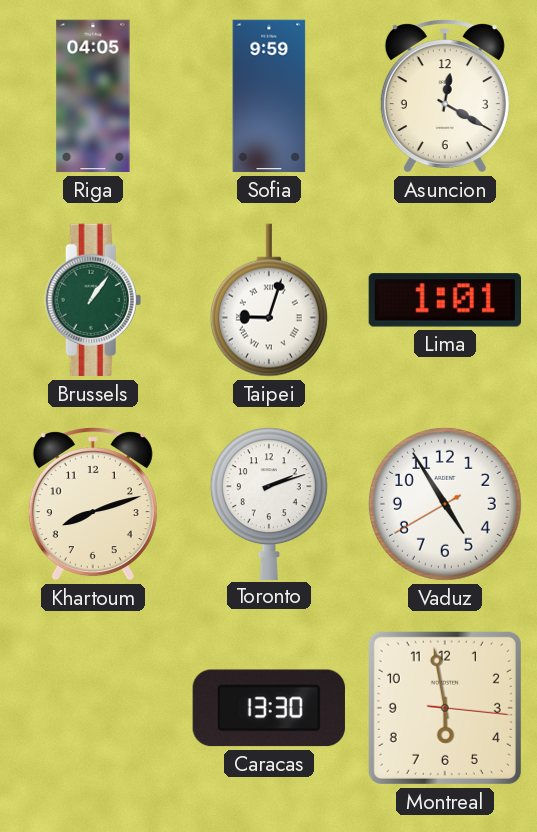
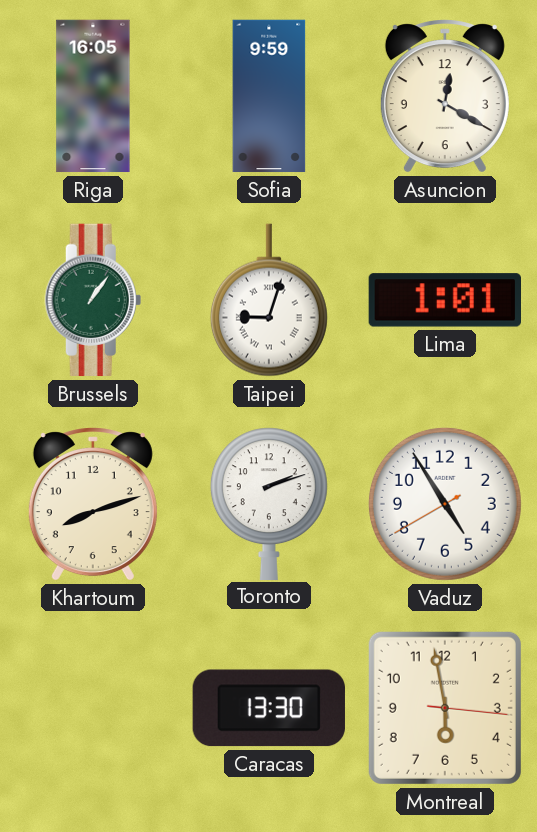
Riga: 04:05 -> 16:05
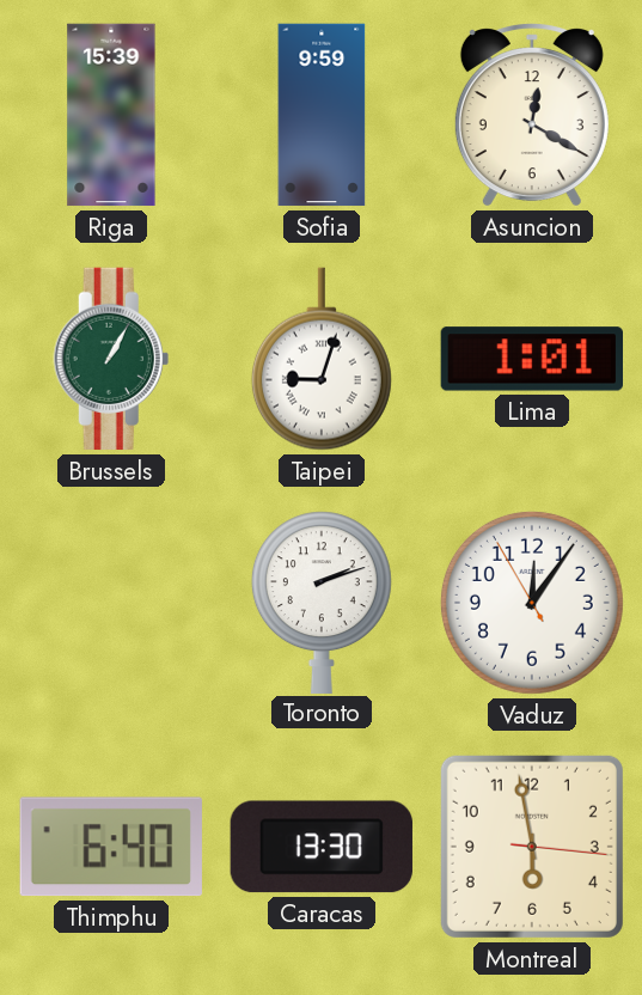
Riga: 16:05 -> 15:39
Brussels: 1:06 -> 1:05
Khartoum: 8:12 -> none
Vaduz: 4:54 -> 12:05
Thimphu: none -> 6:40
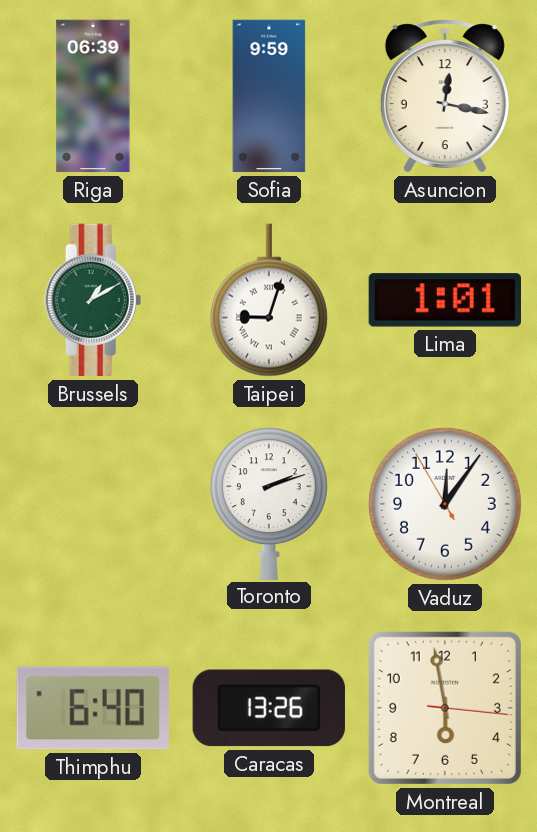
Riga: 15:39 -> 06:39
Asuncion: 12:20 -> 12:17
Brussels: 1:05 -> 1:10
Caracas: 13:30 -> 13:26
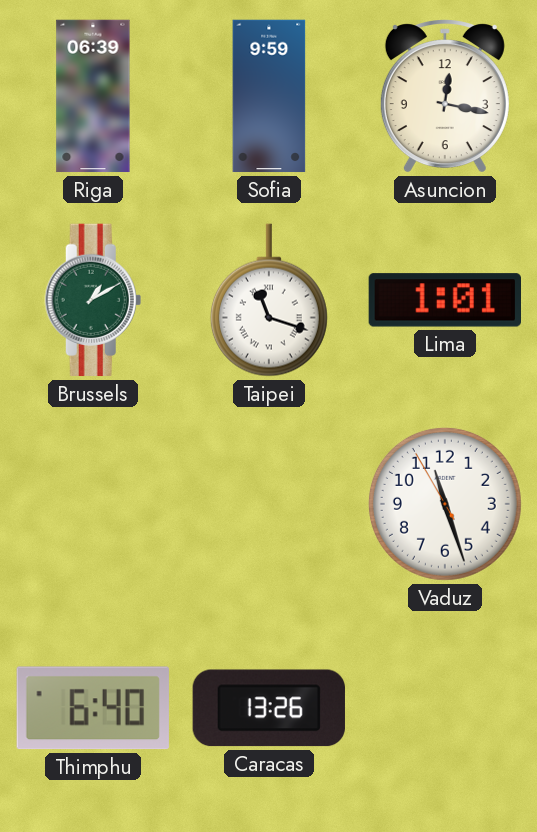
Taipei: 9:03 -> 11:18
Toronto: 2:12 -> none
Vaduz: 12:05 -> 11:26
Montreal: 5:58 -> none
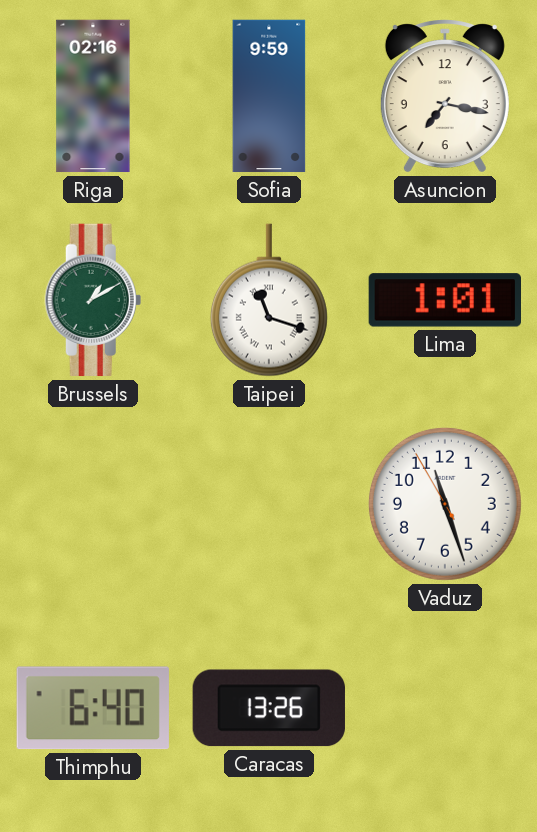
Riga: 06:39 -> 02:16
Asuncion: 12:17 -> 7:17
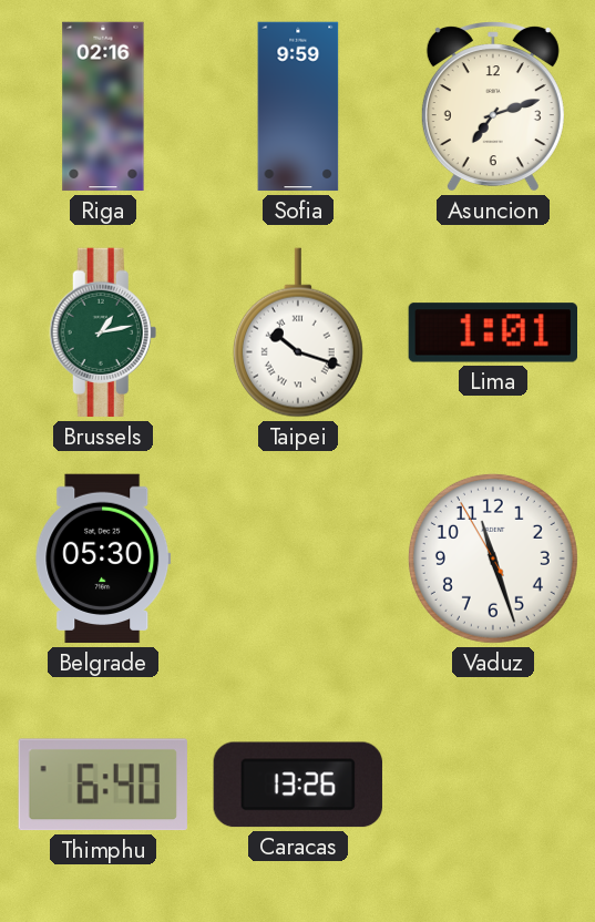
Asuncion: 7:17 -> 7:12
Brussels: 1:10 -> 1:13
Taipei: 11:18 -> 10:18
Belgrade: none -> 05:30
